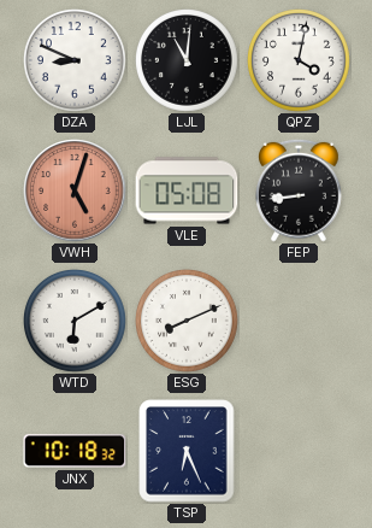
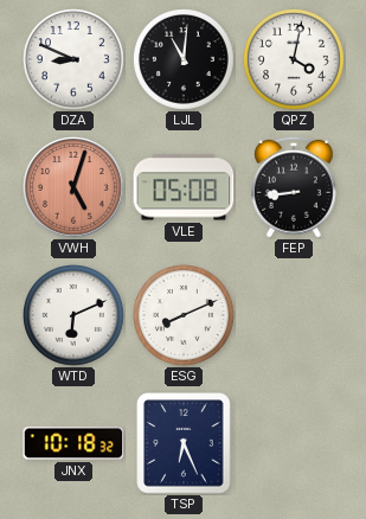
WTD: 6:10 -> 6:11
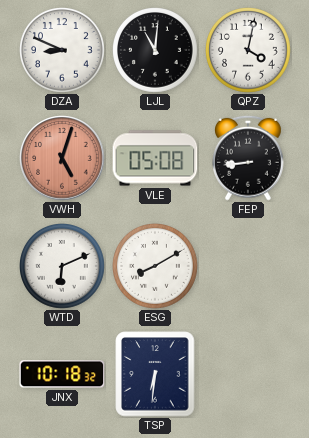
ESG: 8:11 -> 8:10
TSP: 6:26 -> 6:31
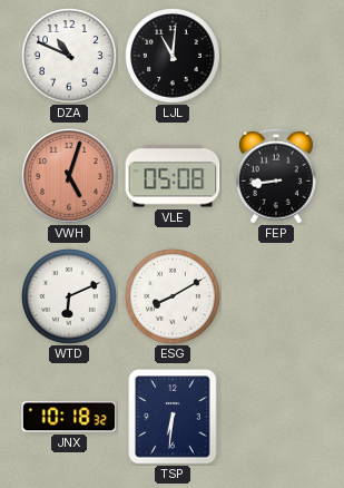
DZA: 8:49 -> 10:49
QPZ: 4:02 -> none
